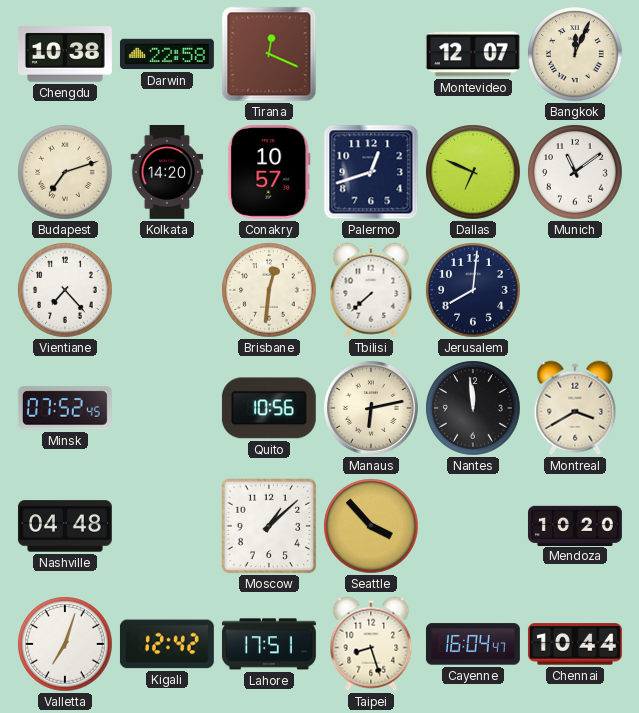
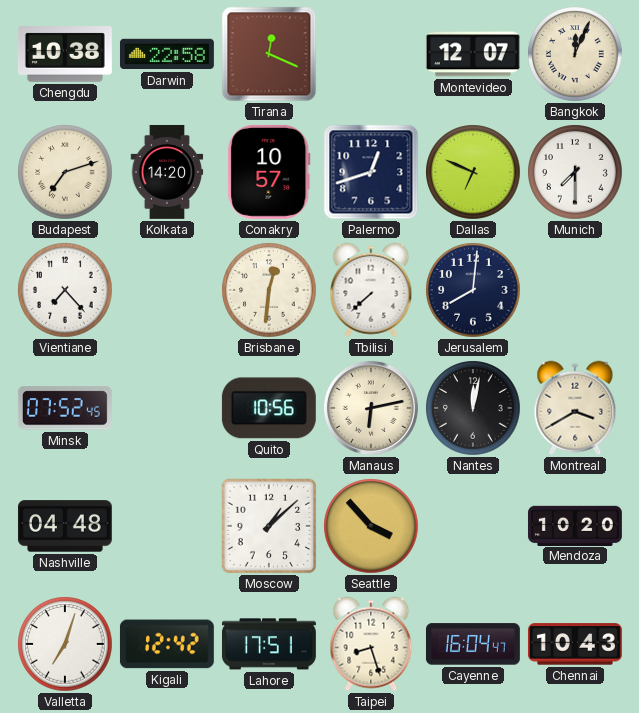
Munich: 11:09 -> 7:30
Nantes: 11:59 -> 12:02
Chennai: 10:44 -> 10:43
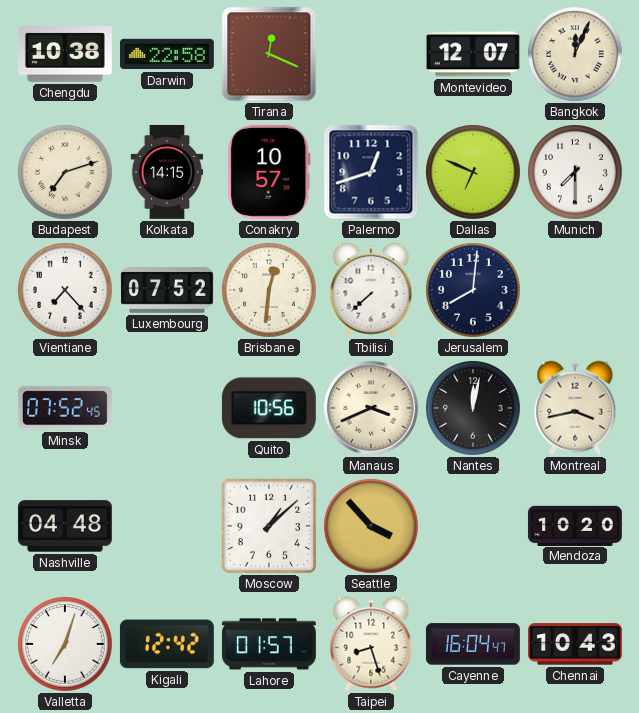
Kolkata: 14:20 -> 14:15
Luxembourg: none -> 07:52
Manaus: 6:13 -> 3:41
Montreal: 3:40 -> 3:43
Lahore: 17:51 -> 01:57
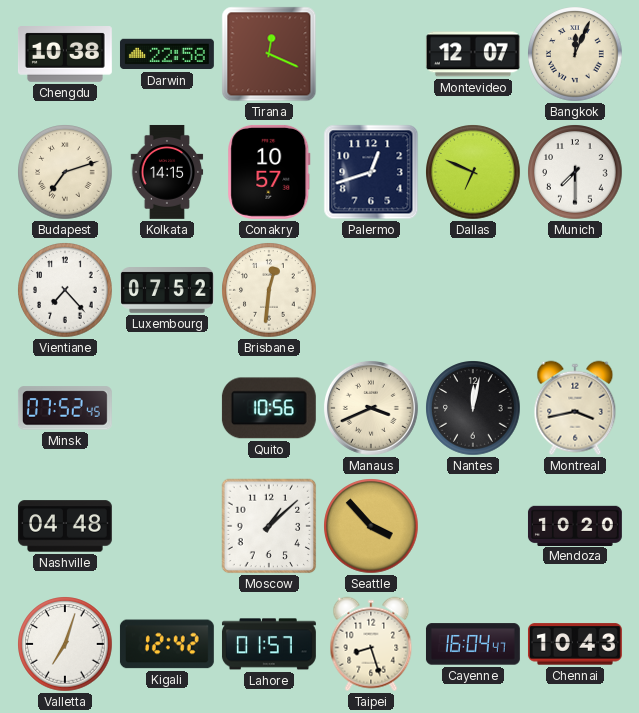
Tbilisi: 7:38 -> none
Jerusalem: 8:01 -> none
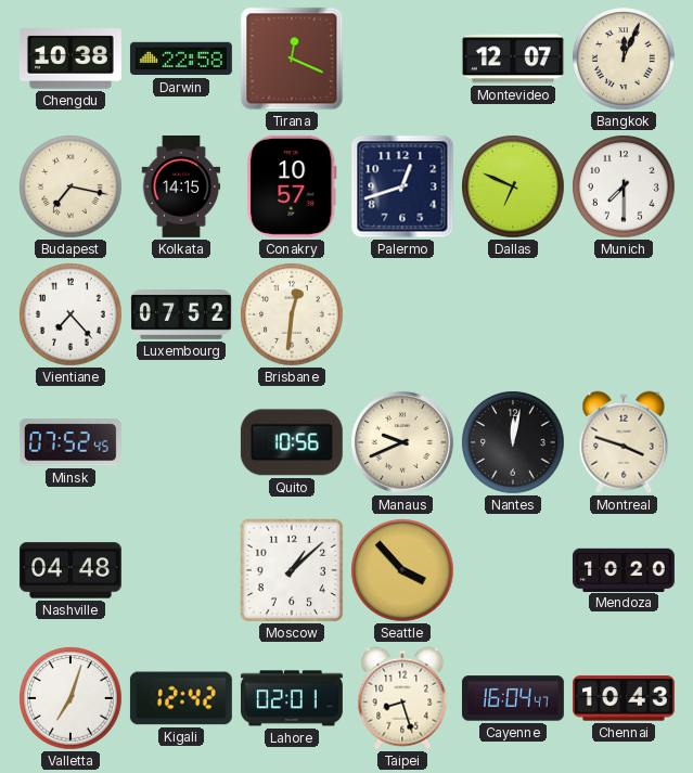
Budapest: 7:12 -> 7:17
Manaus: 3:41 -> 9:41
Montreal: 3:43 -> 3:48
Lahore: 01:57 -> 02:01
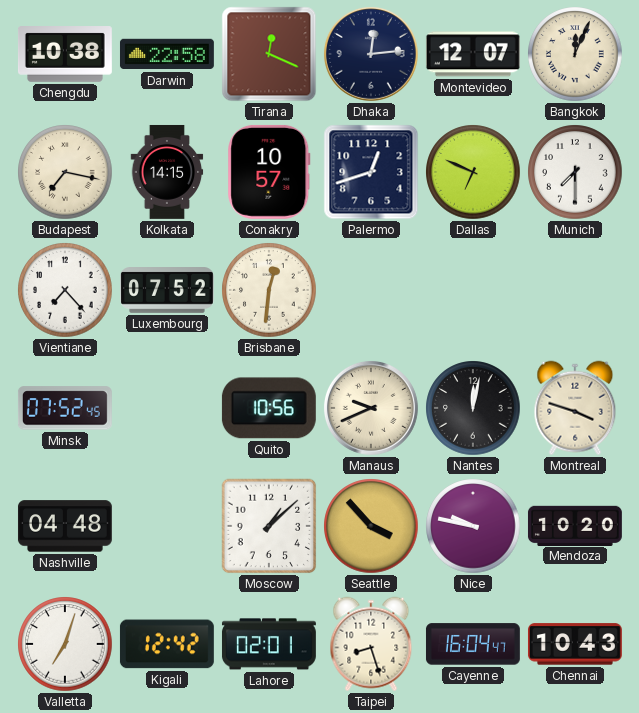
Dhaka: none -> 12:14
Nice: none -> 9:47
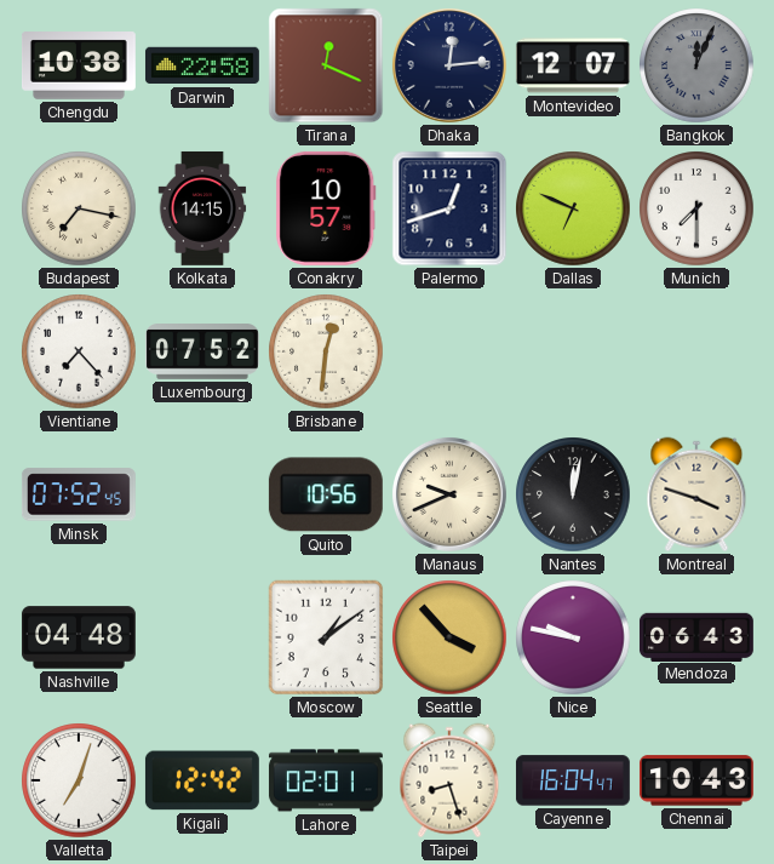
Bangkok dial: cream -> grey
Moscow: 1:08 -> 1:09
Mendoza: 10:20 -> 06:43
